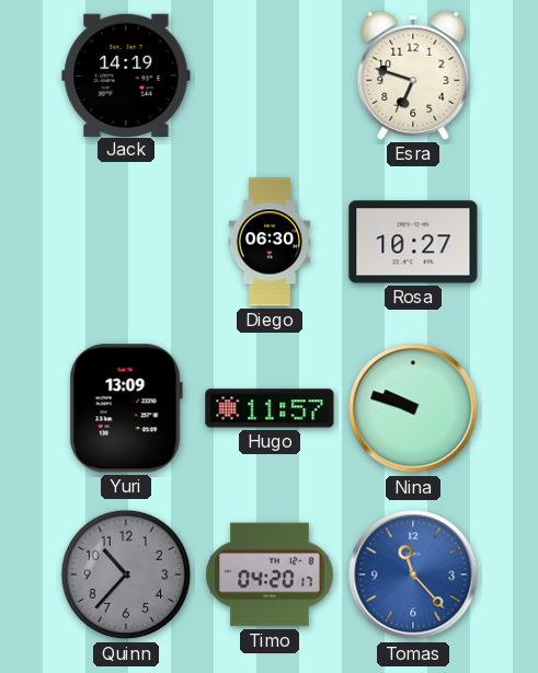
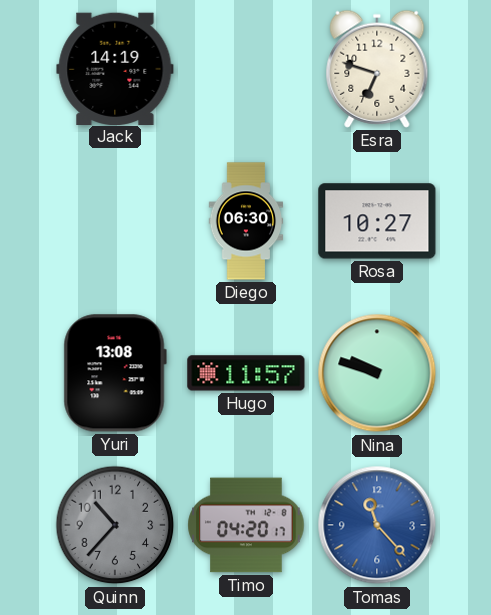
Yuri: 13:09 -> 13:08
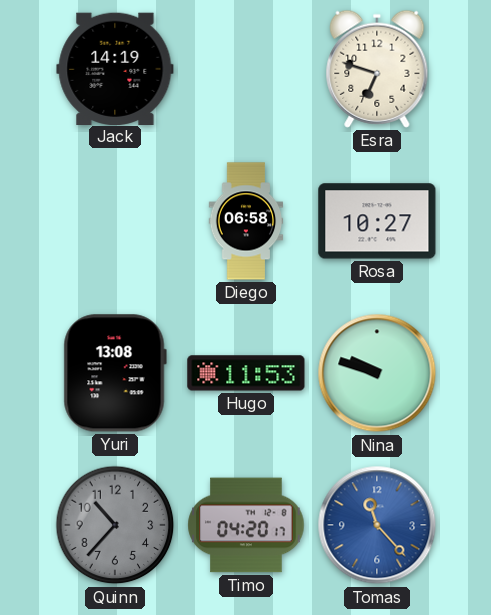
Diego: 06:30 -> 06:58
Hugo: 11:57 -> 11:53
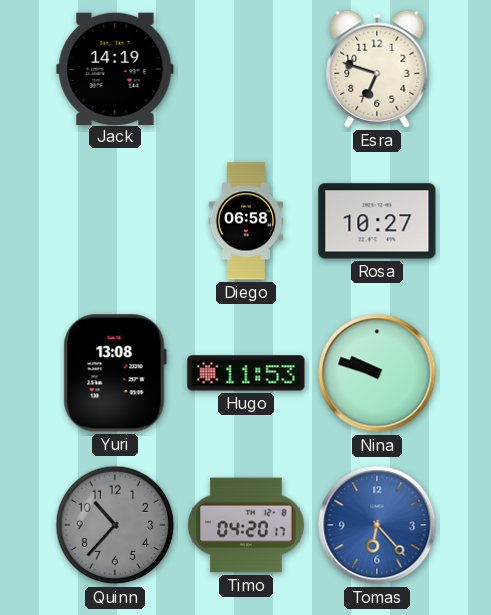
Tomas: 11:23 -> 6:23
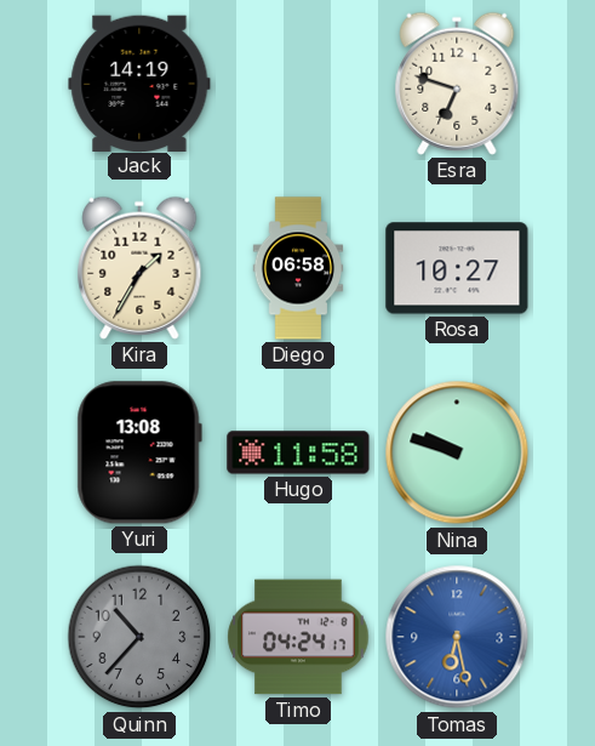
Kira: none -> 1:35
Hugo: 11:53 -> 11:58
Timo: 04:20 -> 04:24
Tomas: 6:23 -> 6:28
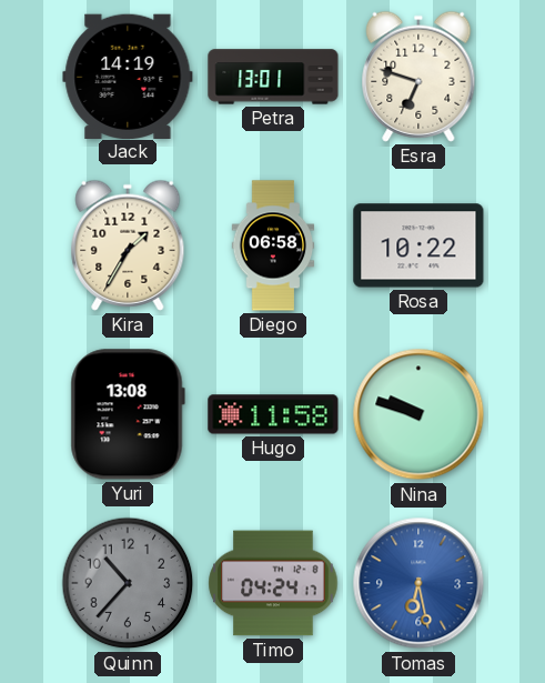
Petra: none -> 13:01
Rosa: 10:27 -> 10:22
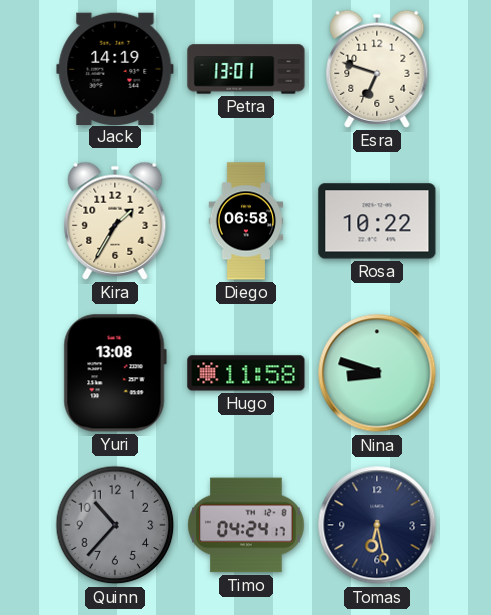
Nina: 9:48 -> 8:48
Tomas dial: blue -> navy
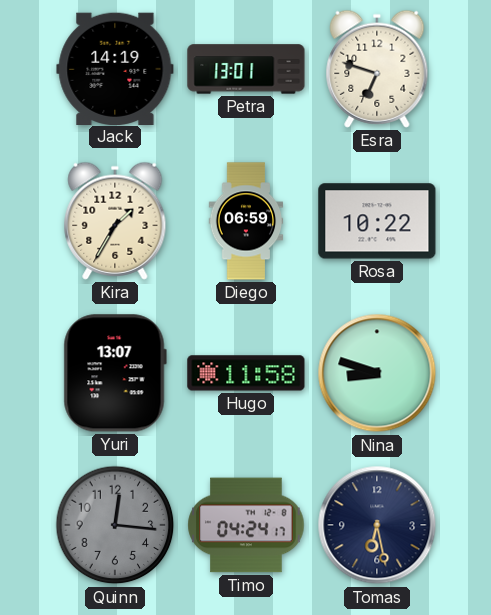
Diego: 06:58 -> 06:59
Yuri: 13:08 -> 13:07
Quinn: 10:37 -> 12:16
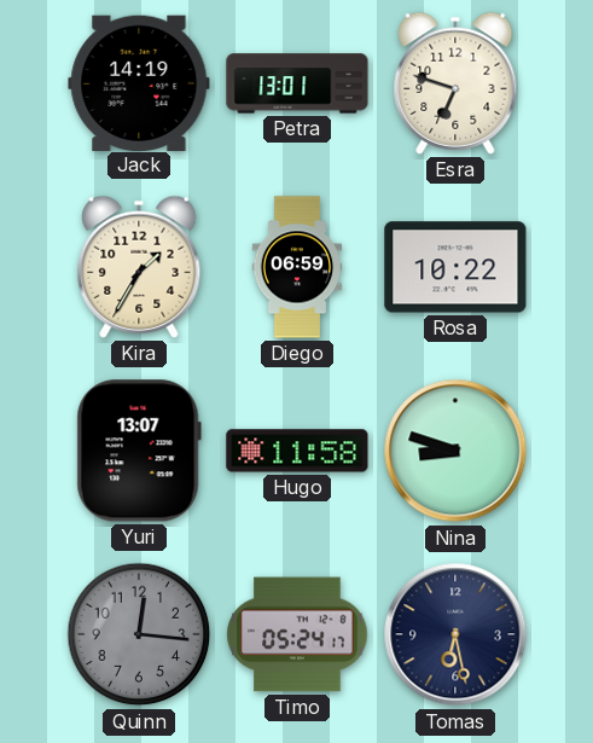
Timo: 04:24 -> 05:24
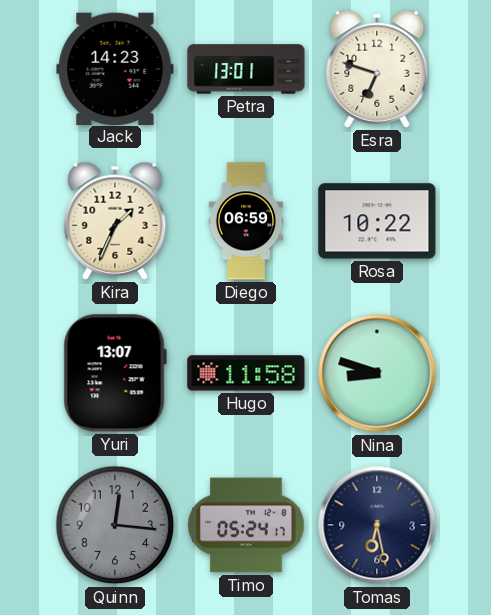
Jack: 14:19 -> 14:23
Kira: 1:35 -> 1:34
